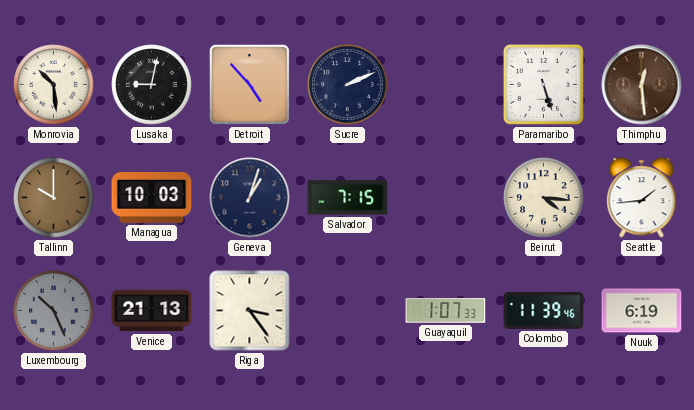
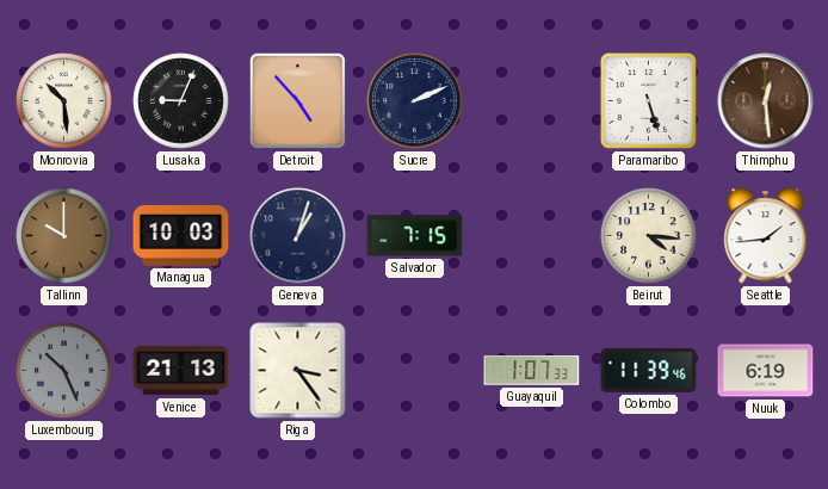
Lusaka: 9:02 -> 9:04
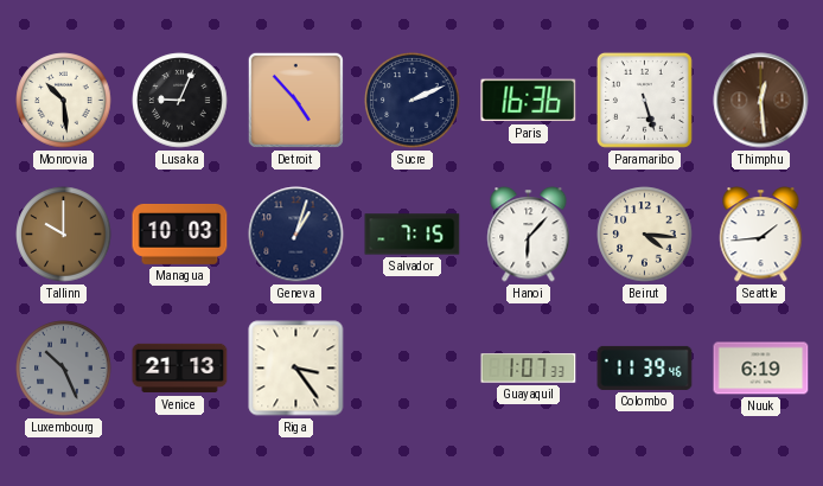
Paris: none -> 16:36
Hanoi: none -> 6:07
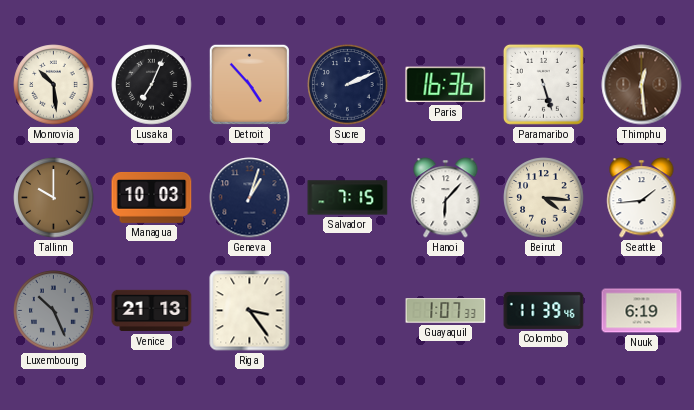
Lusaka: 9:04 -> 7:04
